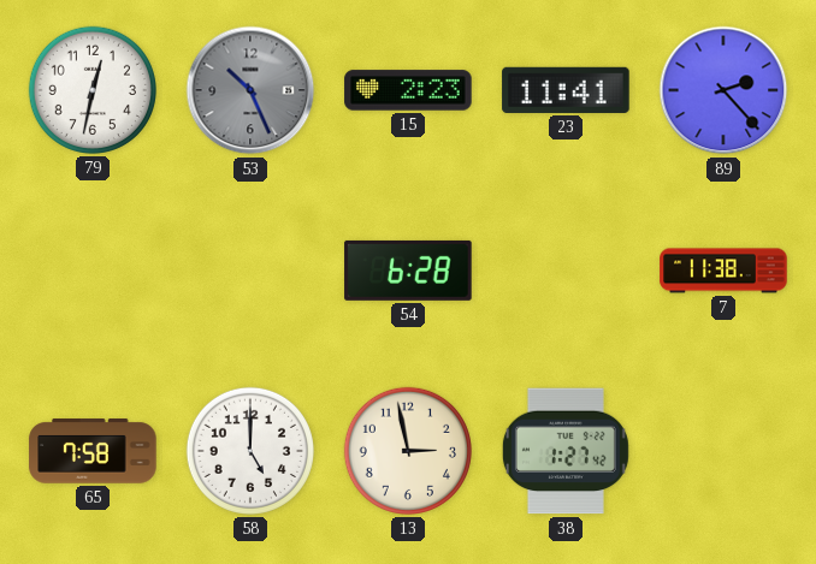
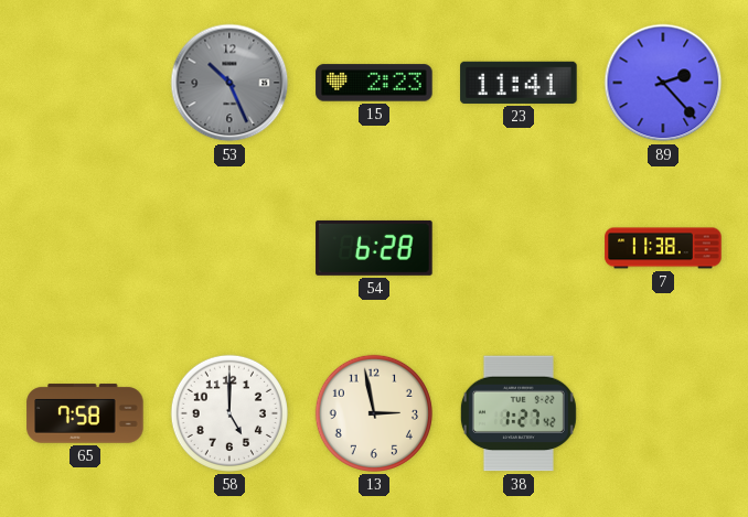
79: 12:32 -> none
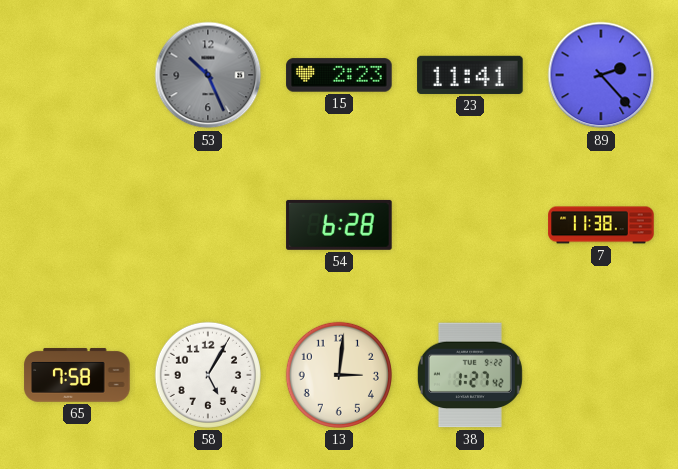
58: 5:00 -> 5:05
13: 2:58 -> 3:01
